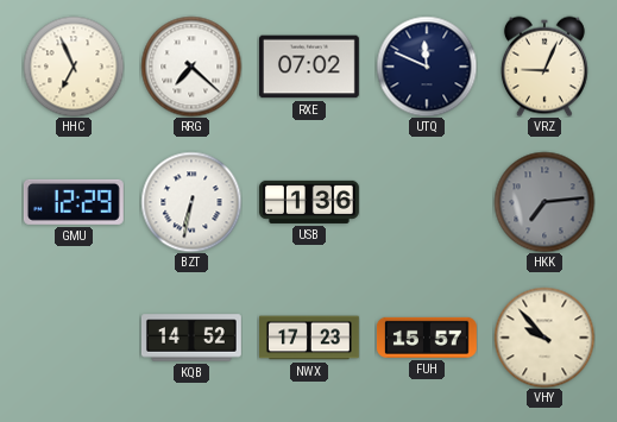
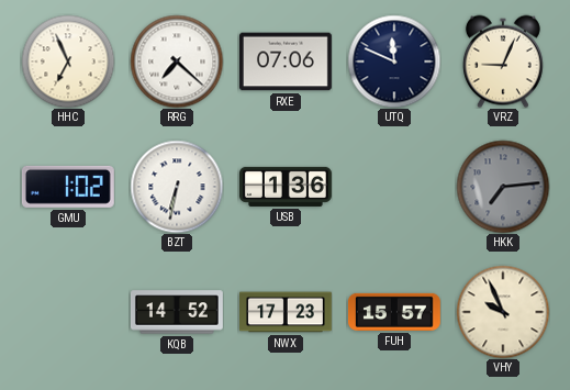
RXE: 07:02 -> 07:06
GMU: 12:29 -> 1:02
VHY: 9:53 -> 9:56
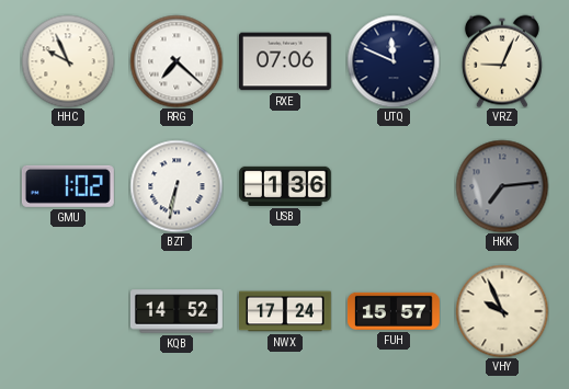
HHC: 6:56 -> 9:56
NWX: 17:23 -> 17:24
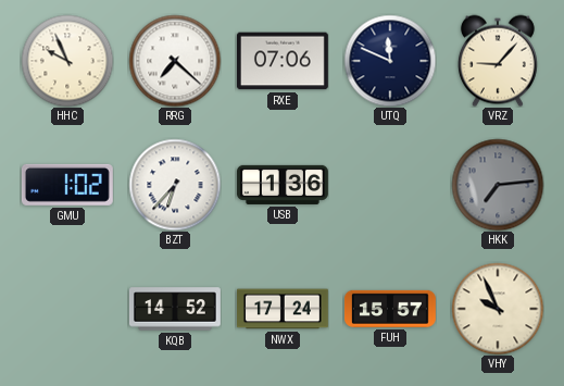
VRZ: 9:04 -> 9:07
BZT: 6:32 -> 6:37
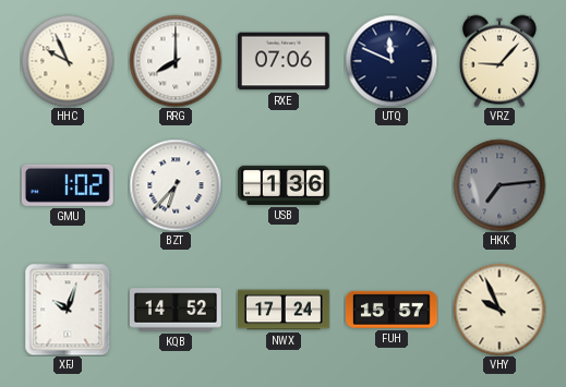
RRG: 7:22 -> 8:00
XFJ: none -> 10:03
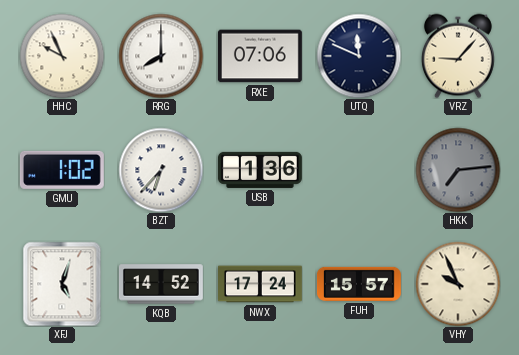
XFJ: 10:03 -> 5:03
